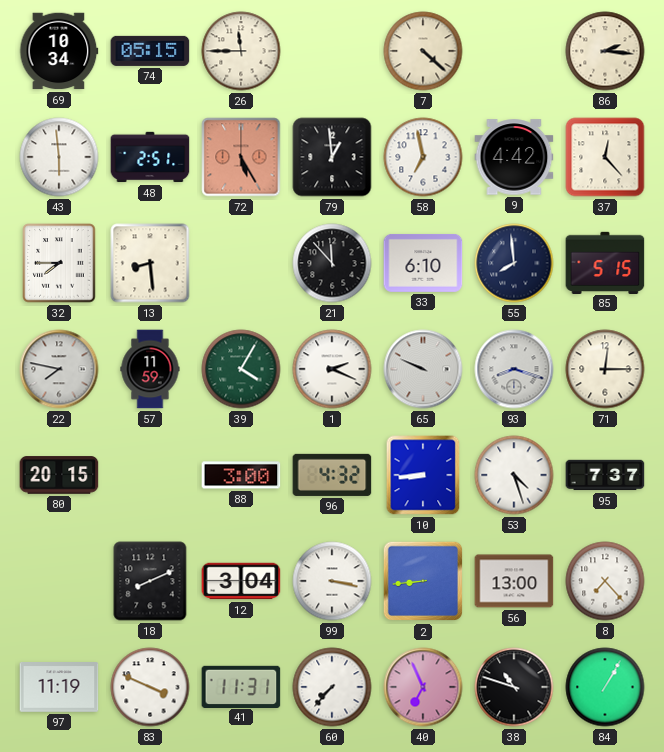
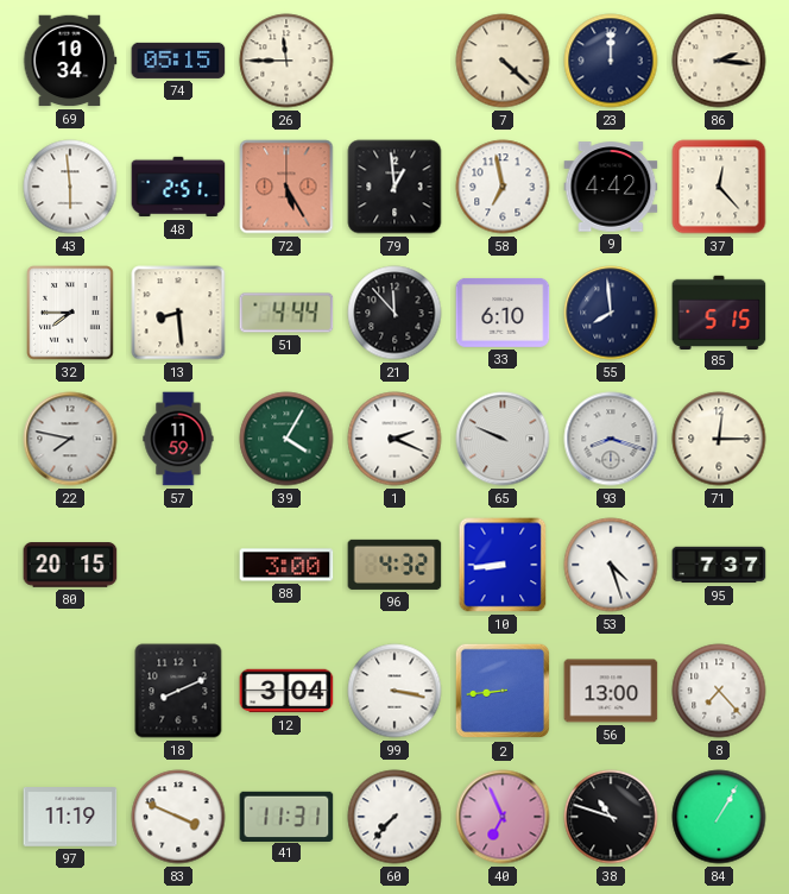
23: none -> 12:00
51: none -> 4:44
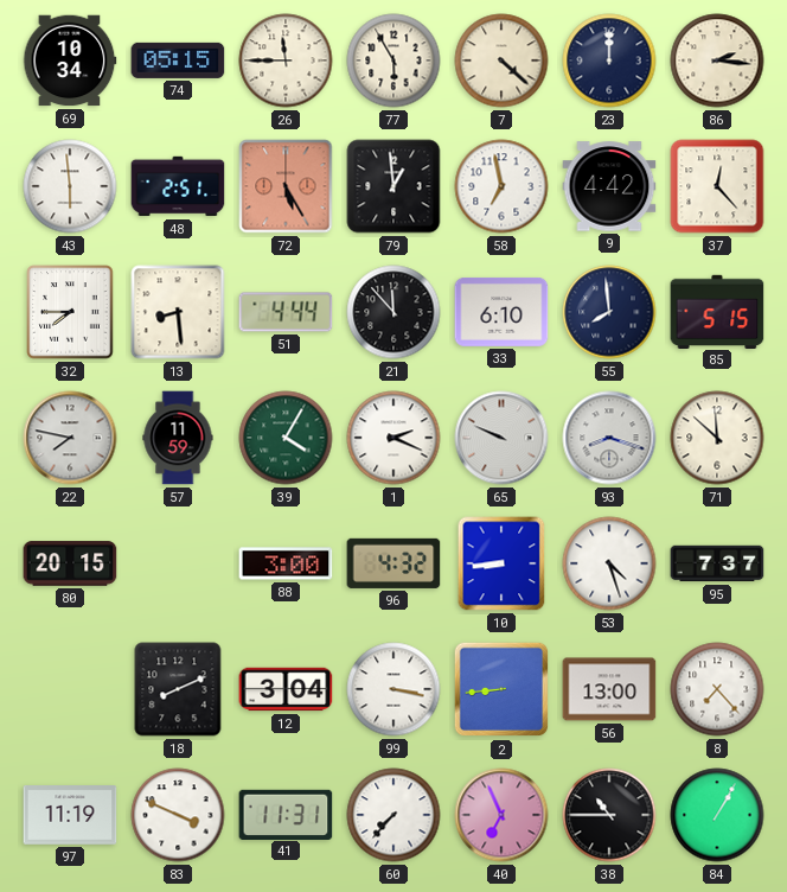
77: none -> 5:55
71: 12:15 -> 11:52
38: 10:48 -> 10:45
